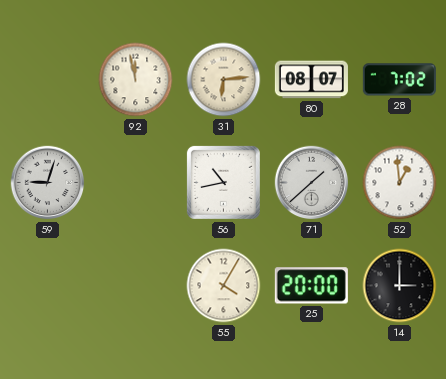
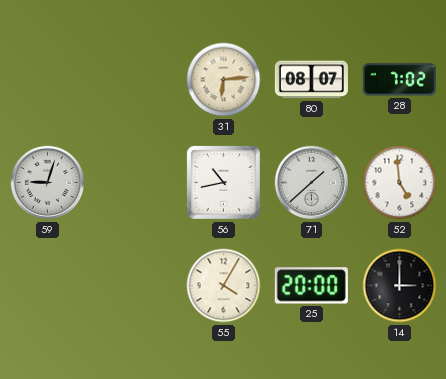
92: 11:58 -> none
52: 12:59 -> 4:59
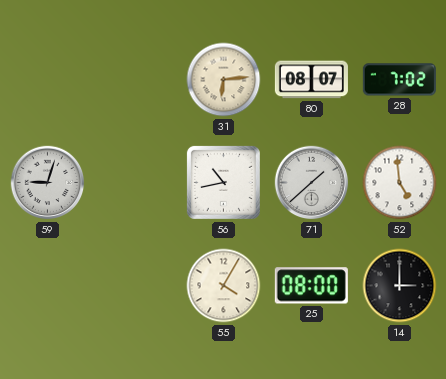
25: 20:00 -> 08:00
